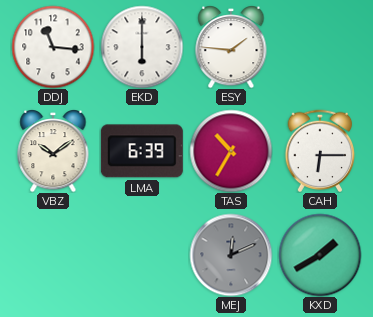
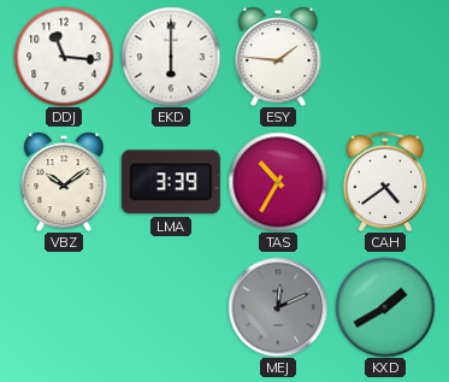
LMA: 6:39 -> 3:39
CAH: 6:15 -> 4:39
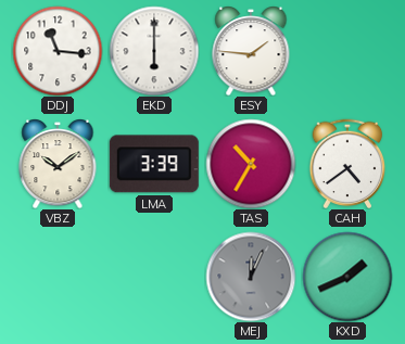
MEJ: 12:11 -> 12:04
KXD: 1:40 -> 1:41
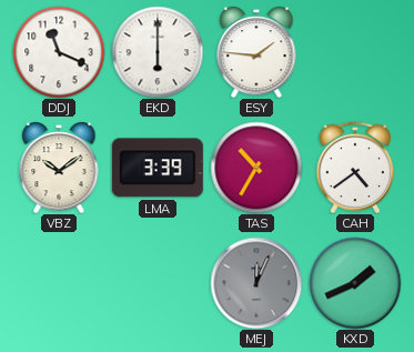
DDJ: 11:16 -> 11:19
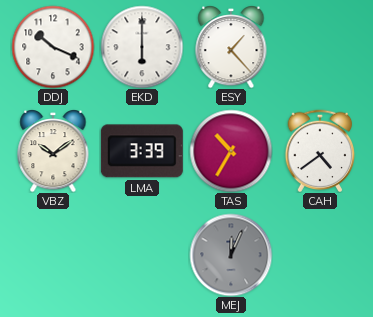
DDJ: 11:19 -> 10:19
ESY: 1:46 -> 1:23
KXD: 1:41 -> none
